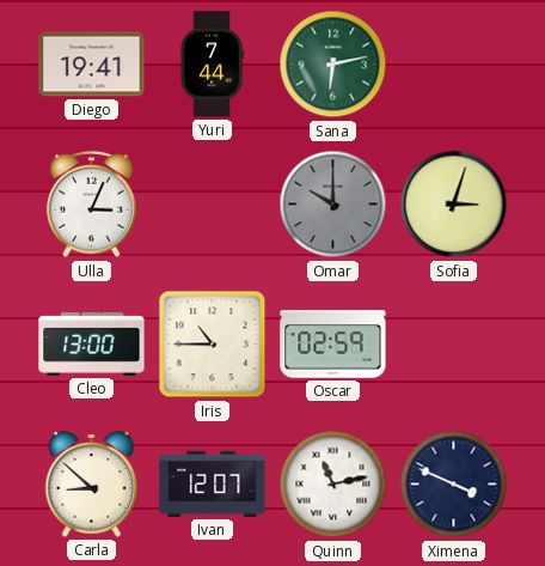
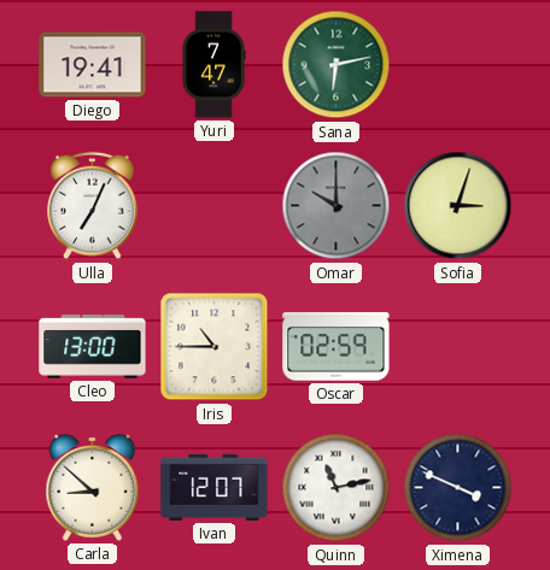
Yuri: 7:44 -> 7:47
Ulla: 3:04 -> 7:04
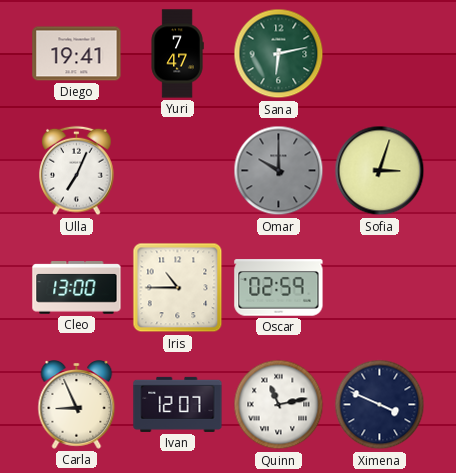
Carla: 8:52 -> 8:56
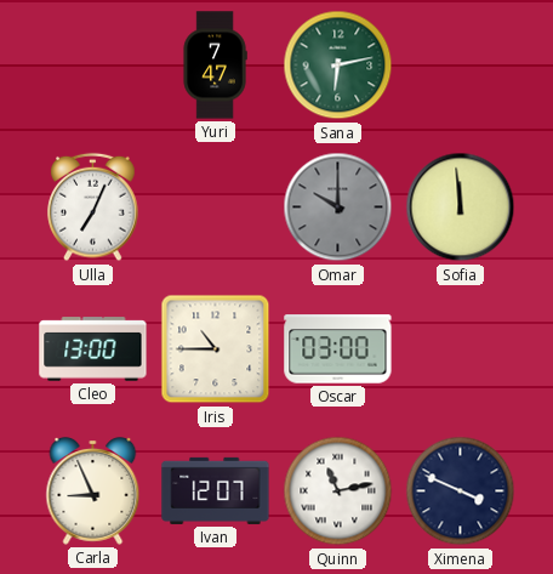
Diego: 19:41 -> none
Sofia: 3:03 -> 11:59
Oscar: 02:59 -> 03:00
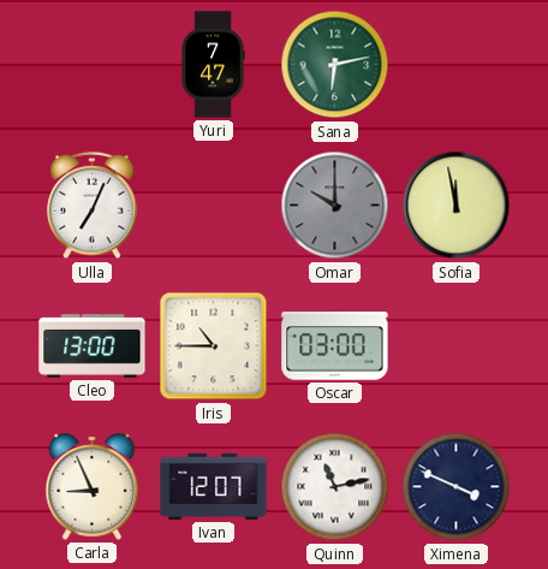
Sofia: 11:59 -> 11:58
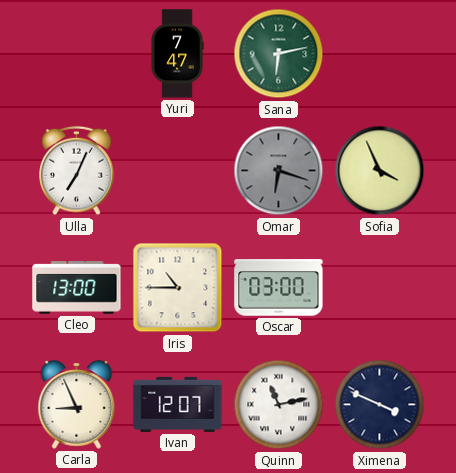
Omar: 10:00 -> 6:18
Sofia: 11:58 -> 3:56
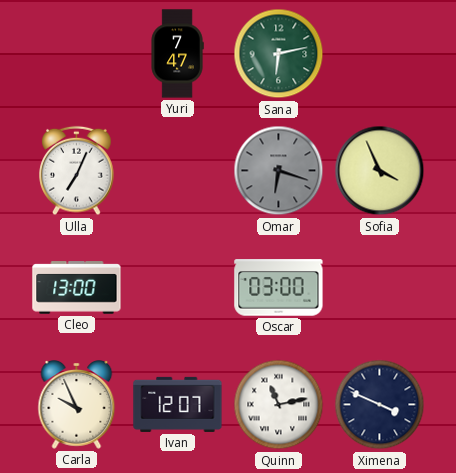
Iris: 10:45 -> none
Carla: 8:56 -> 9:56
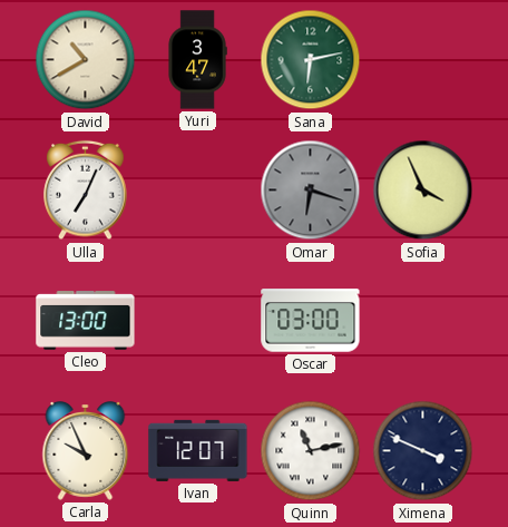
David: none -> 10:40
Yuri: 7:47 -> 3:47
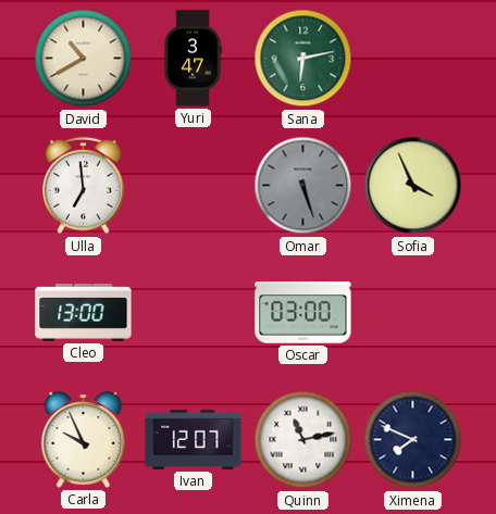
Ulla: 7:04 -> 6:59
Omar: 6:18 -> 5:27
Ximena: 3:49 -> 7:49
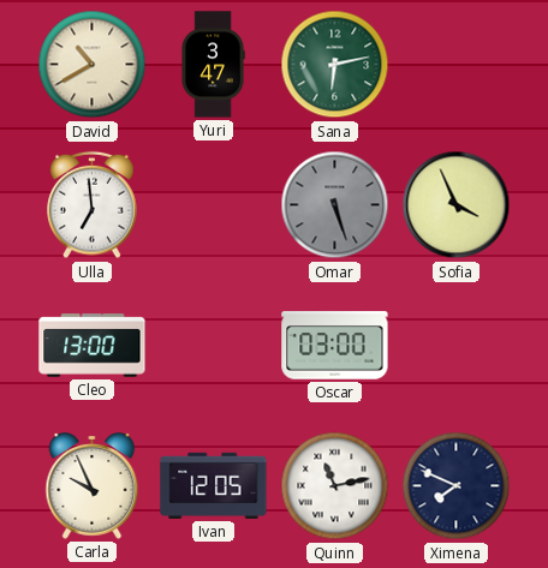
Ivan: 12:07 -> 12:05
